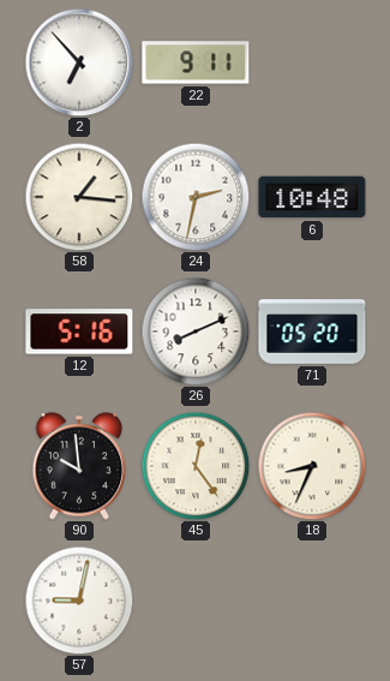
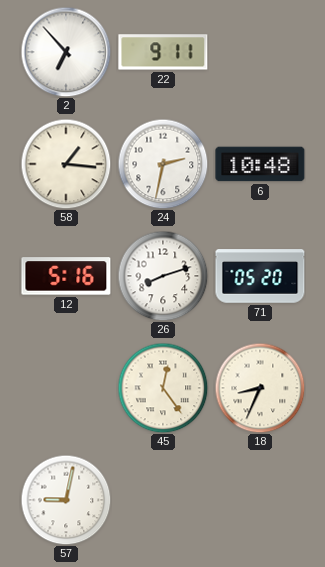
26: 8:11 -> 8:12
90: 9:59 -> none
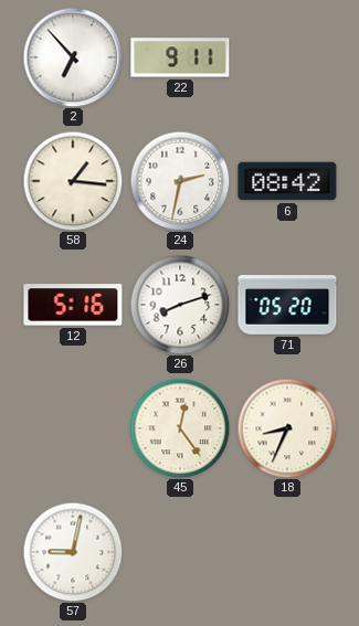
6: 10:48 -> 08:42
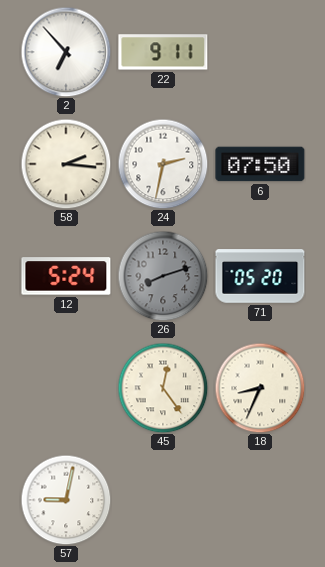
58: 1:16 -> 2:16
6: 08:42 -> 07:50
12: 5:16 -> 5:24
26 dial: white -> grey
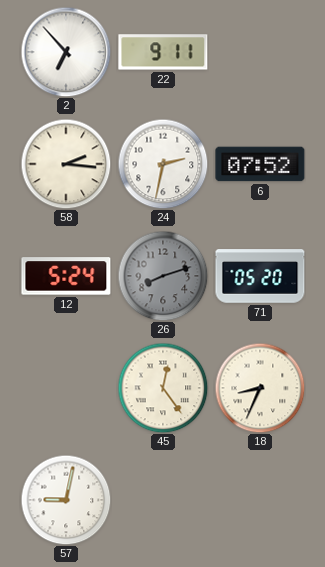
6: 07:50 -> 07:52
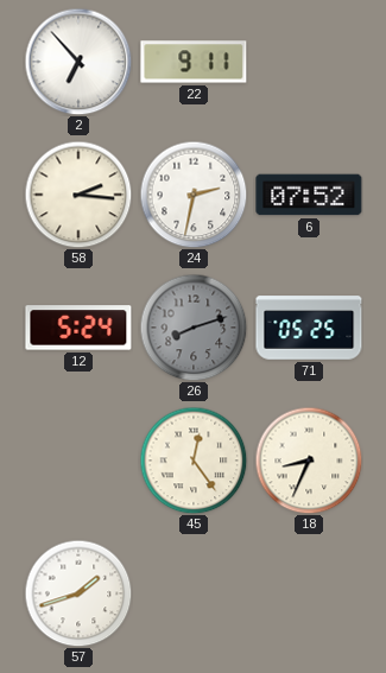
71: 05:20 -> 05:25
57: 9:02 -> 1:42
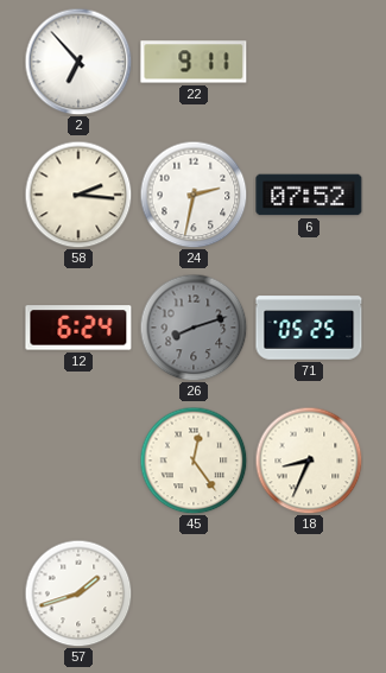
12: 5:24 -> 6:24
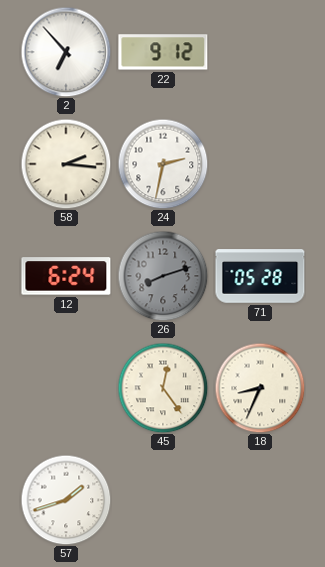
22: 9:11 -> 9:12
6: 07:52 -> none
71: 05:25 -> 05:28
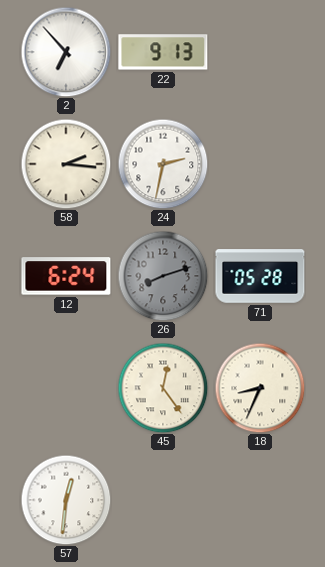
22: 9:12 -> 9:13
57: 1:42 -> 12:31
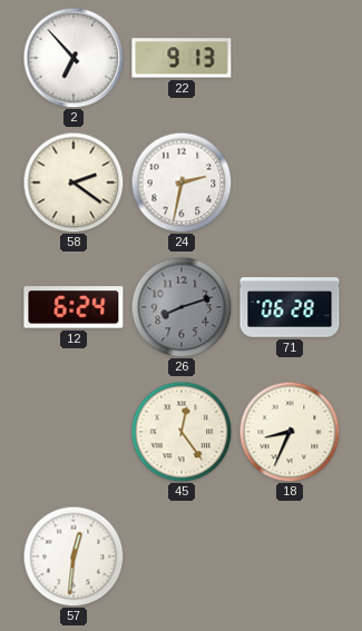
58: 2:16 -> 2:21
71: 05:28 -> 06:28
